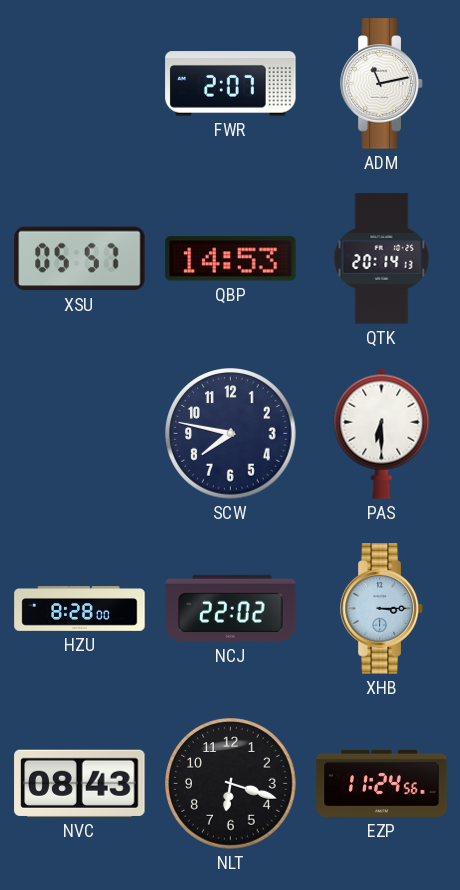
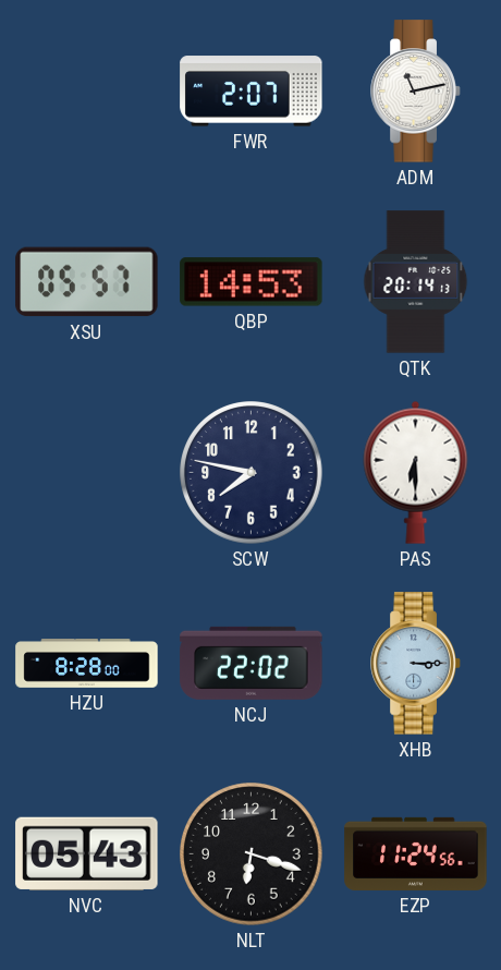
NVC: 08:43 -> 05:43
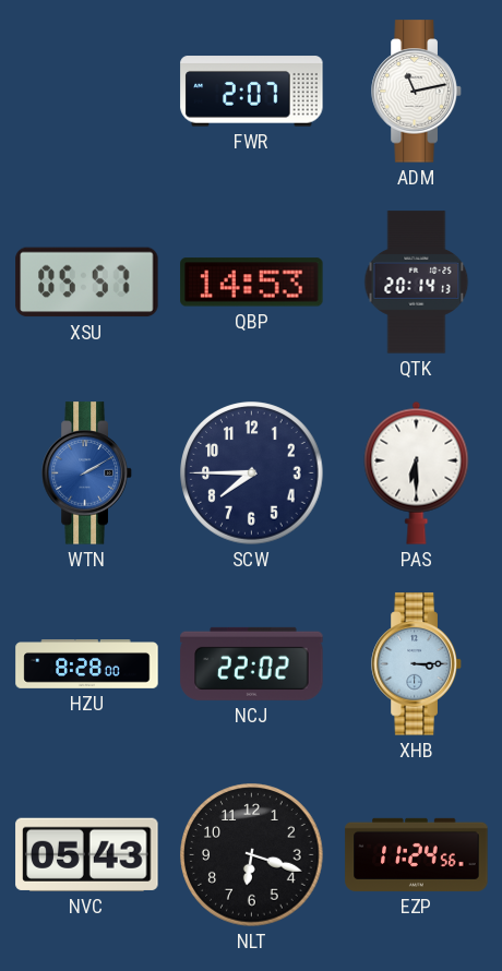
WTN: none -> 2:10
SCW: 7:47 -> 7:45
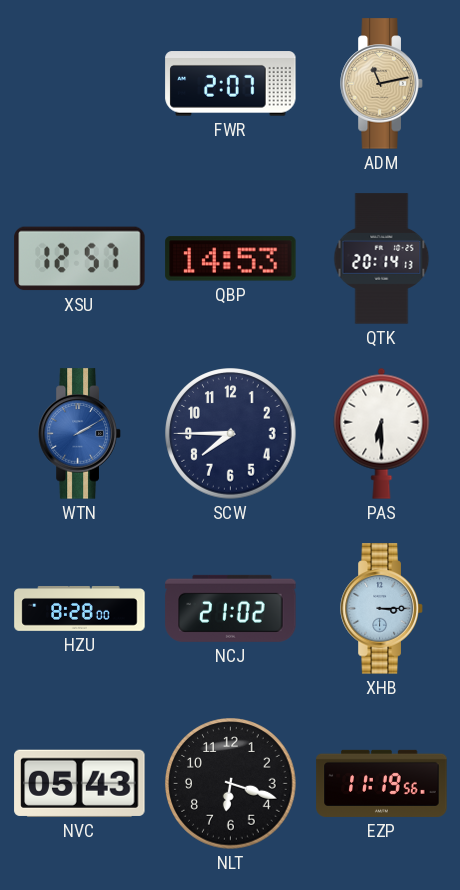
ADM dial: white -> champagne
XSU: 05:57 -> 12:57
NCJ: 22:02 -> 21:02
EZP: 11:24 -> 11:19
